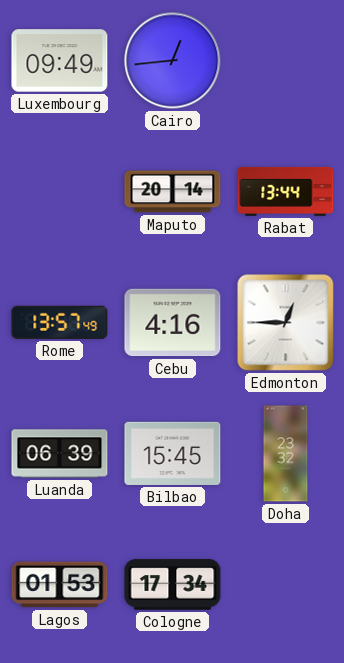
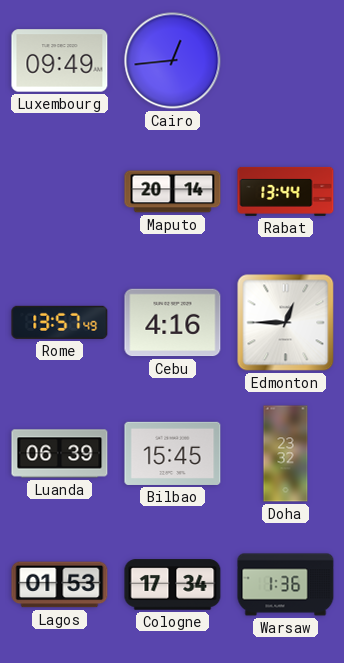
Warsaw: none -> 1:36
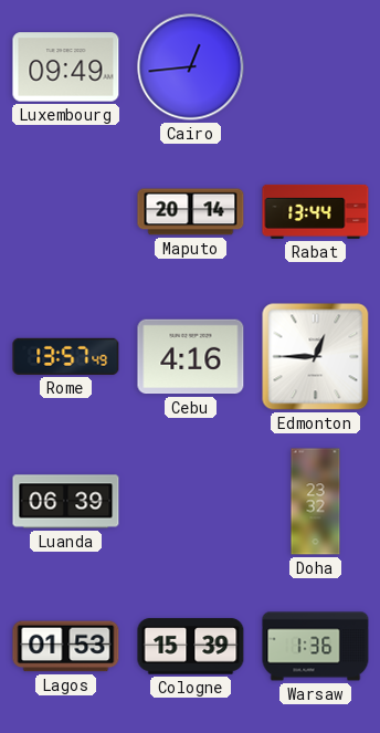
Bilbao: 15:45 -> none
Cologne: 17:34 -> 15:39
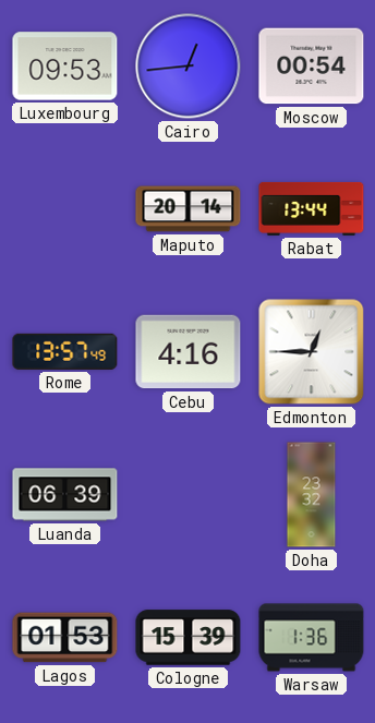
Luxembourg: 09:49 -> 09:53
Moscow: none -> 00:54
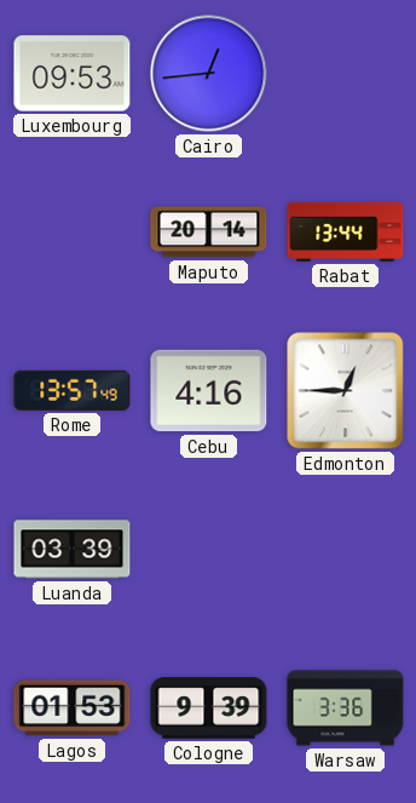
Moscow: 00:54 -> none
Luanda: 06:39 -> 03:39
Doha: 23:32 -> none
Cologne: 15:39 -> 9:39
Warsaw: 1:36 -> 3:36
